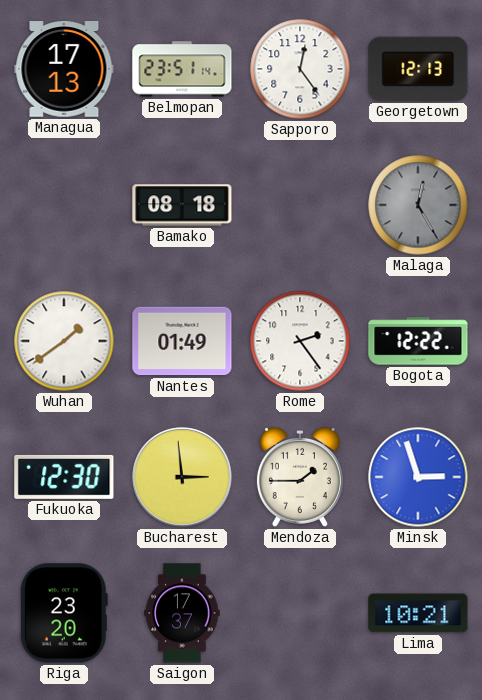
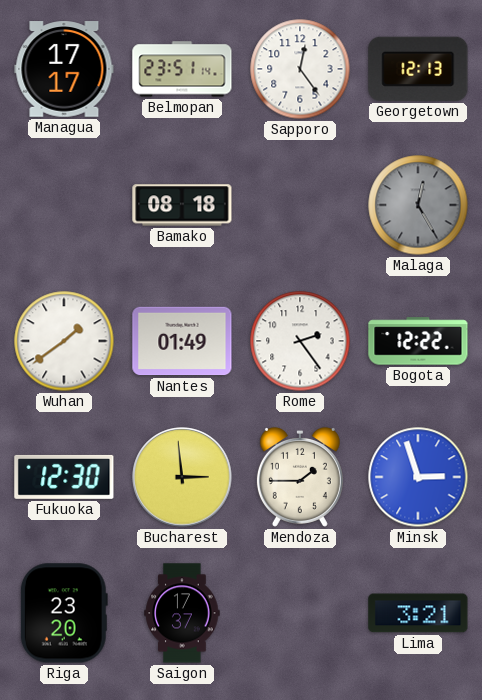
Managua: 17:13 -> 17:17
Lima: 10:21 -> 3:21
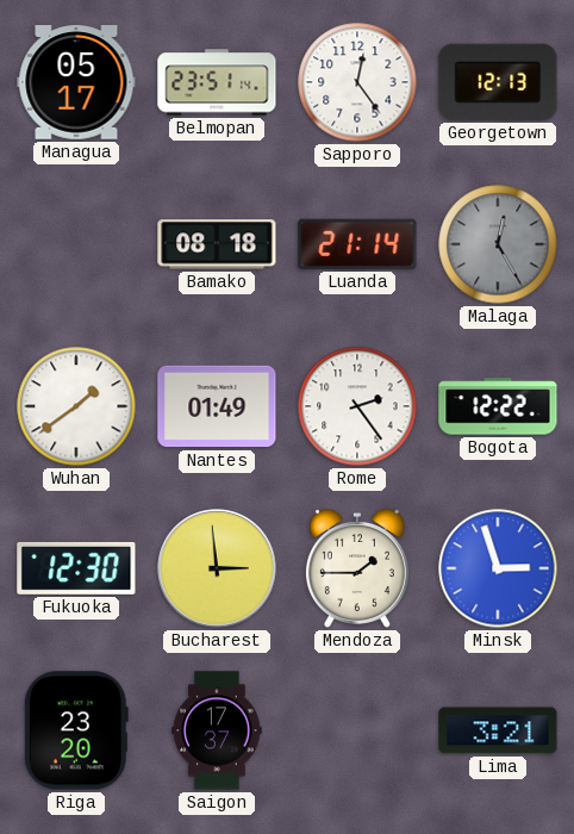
Managua: 17:17 -> 05:17
Luanda: none -> 21:14
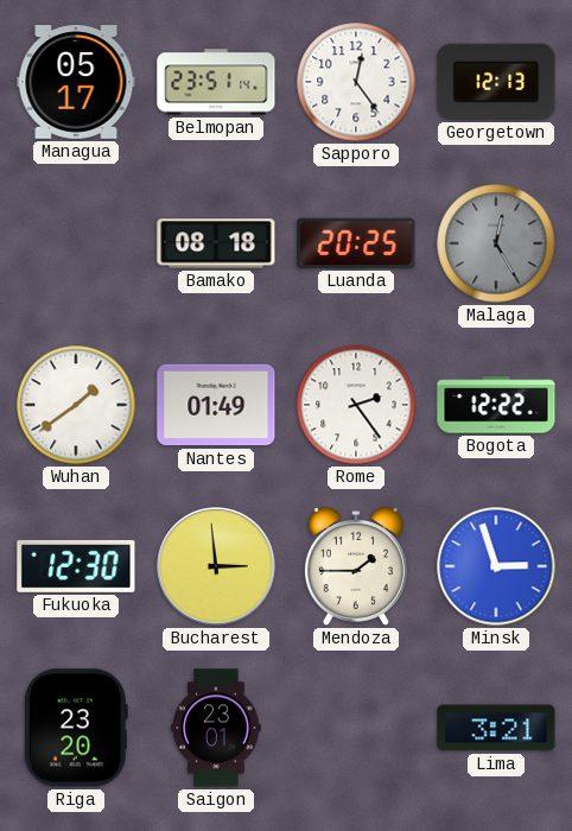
Luanda: 21:14 -> 20:25
Saigon: 17:37 -> 23:01
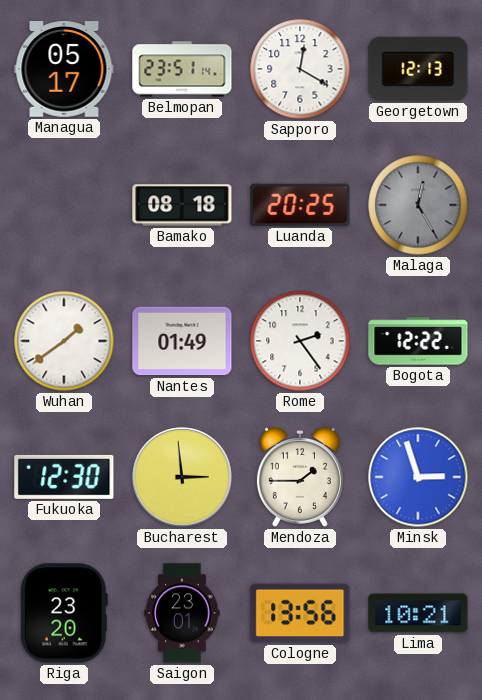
Sapporo: 12:24 -> 12:20
Cologne: none -> 13:56
Lima: 3:21 -> 10:21
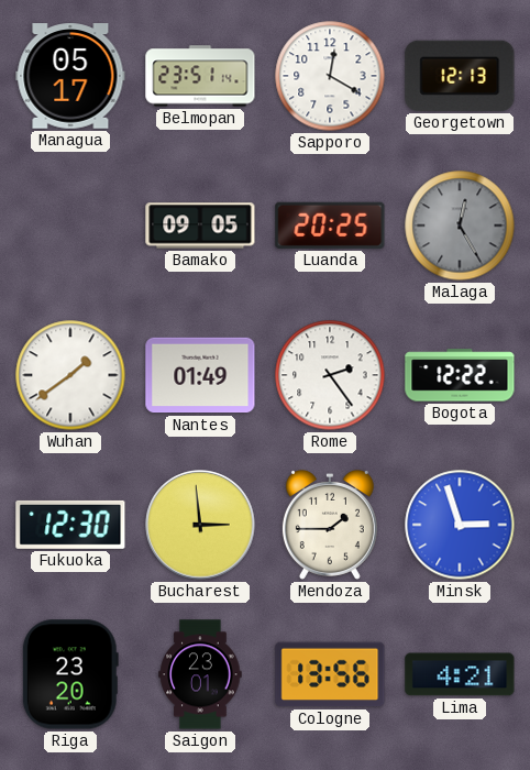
Bamako: 08:18 -> 09:05
Lima: 10:21 -> 4:21
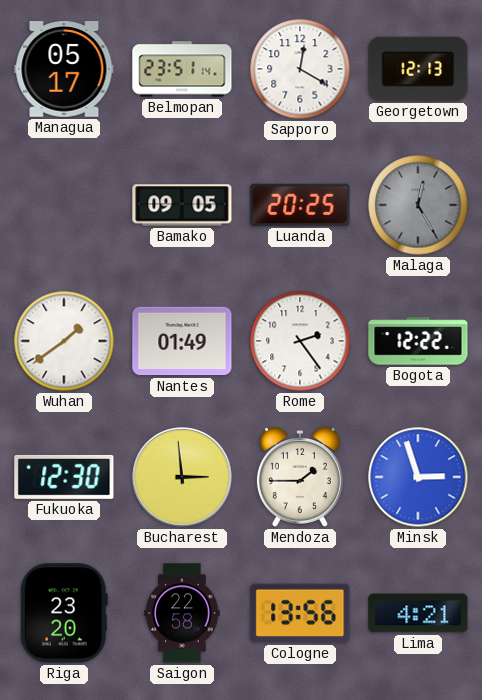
Saigon: 23:01 -> 22:58
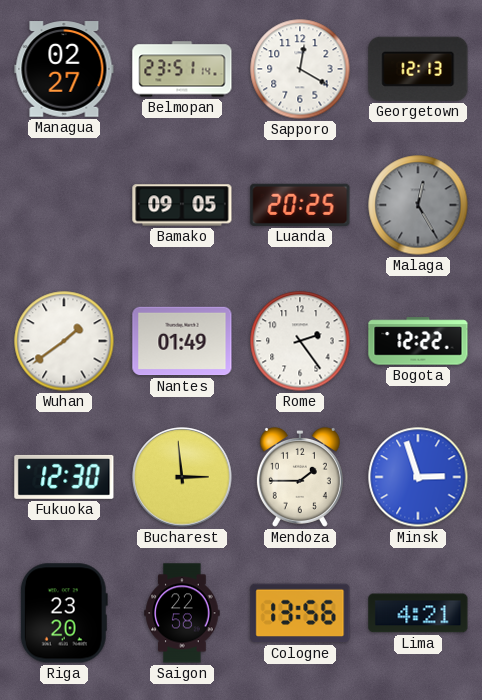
Managua: 05:17 -> 02:27
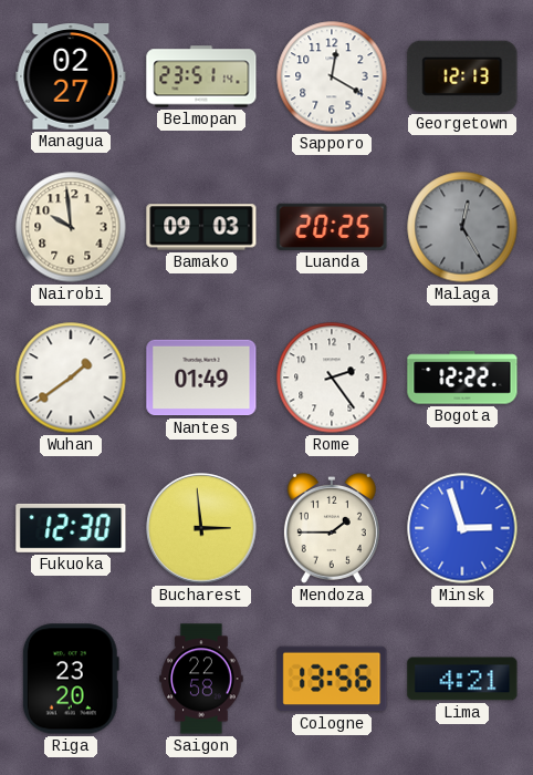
Nairobi: none -> 9:59
Bamako: 09:05 -> 09:03
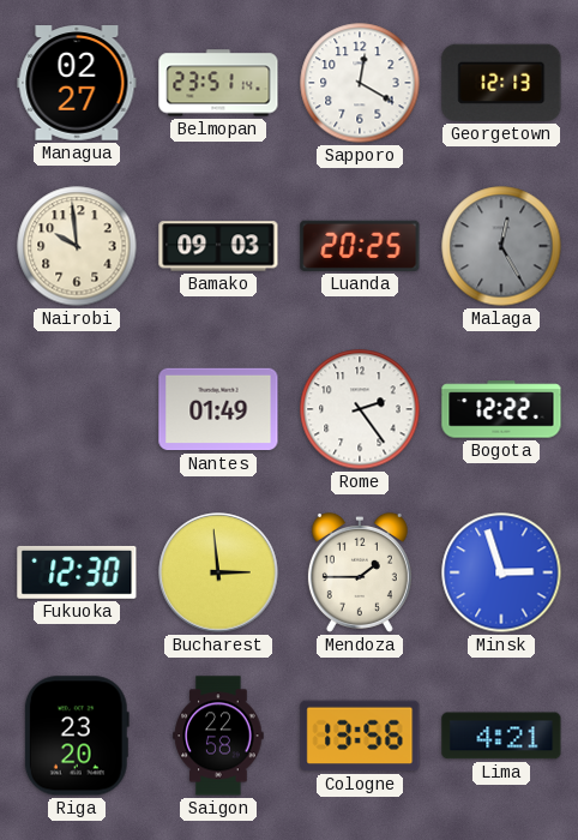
Wuhan: 1:39 -> none
